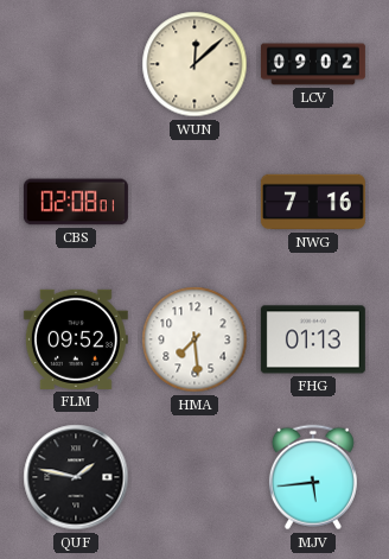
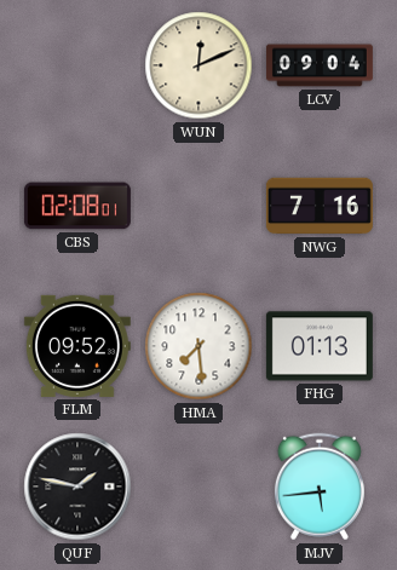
WUN: 12:08 -> 12:11
LCV: 09:02 -> 09:04
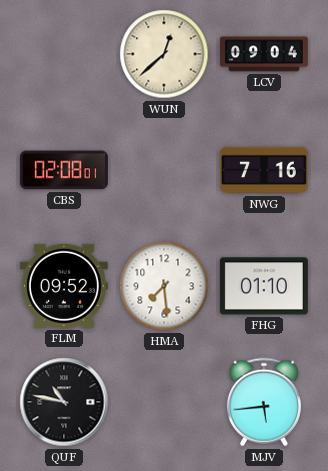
WUN: 12:11 -> 12:38
FHG: 01:13 -> 01:10
QUF: 1:47 -> 10:47
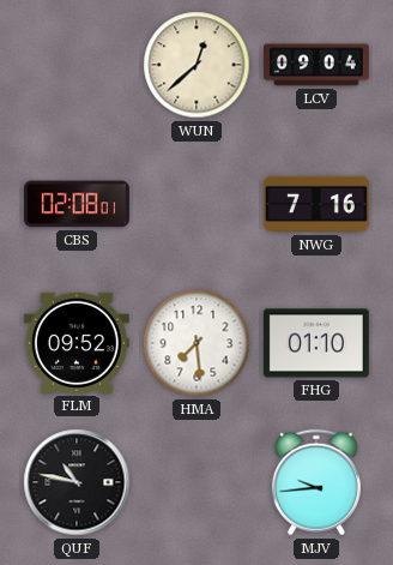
MJV: 5:44 -> 9:44
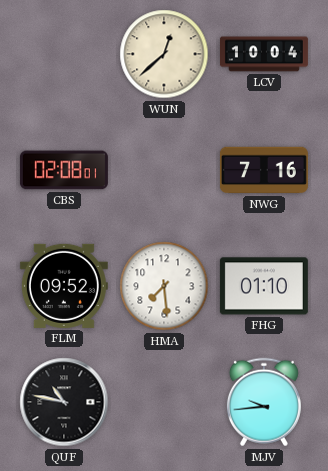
LCV: 09:04 -> 10:04
